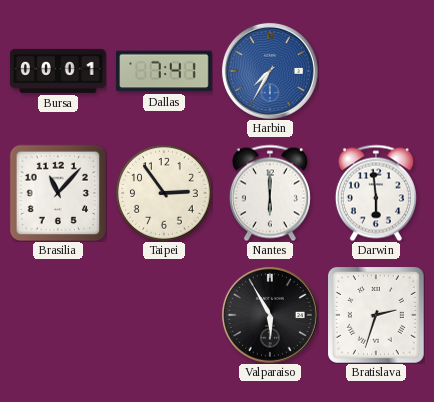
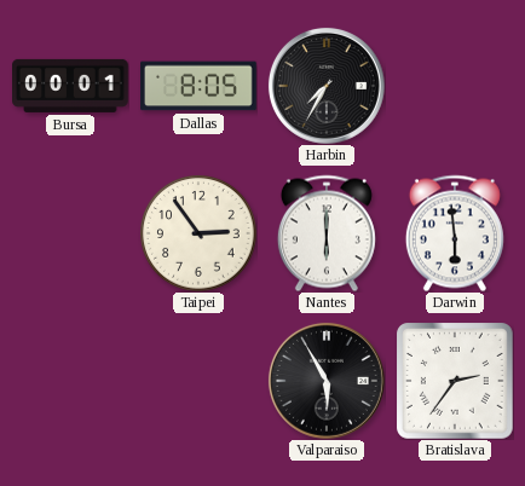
Dallas: 7:41 -> 8:05
Harbin dial: blue -> black
Brasilia: 11:07 -> none
Bratislava: 2:33 -> 2:36
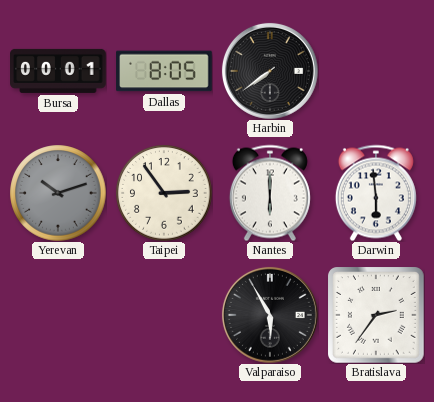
Harbin: 7:35 -> 7:39
Yerevan: none -> 10:12
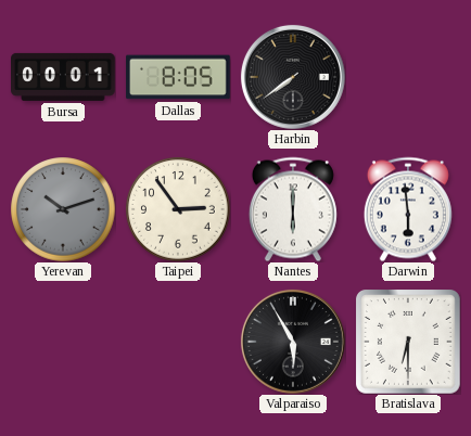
Bratislava: 2:36 -> 6:30
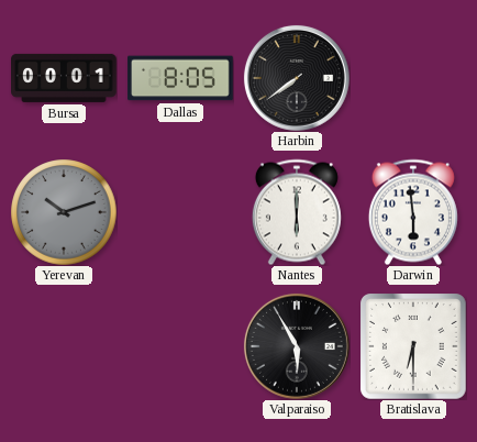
Taipei: 2:54 -> none
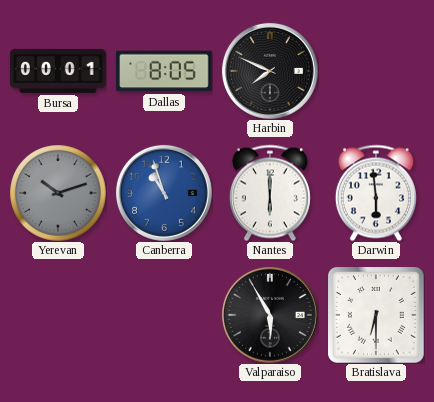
Harbin: 7:39 -> 7:49
Canberra: none -> 10:57
